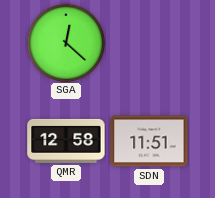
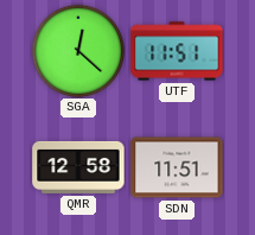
UTF: none -> 11:51
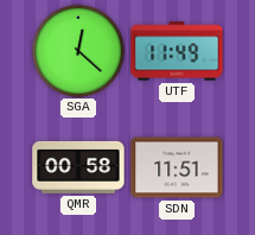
UTF: 11:51 -> 11:49
QMR: 12:58 -> 00:58
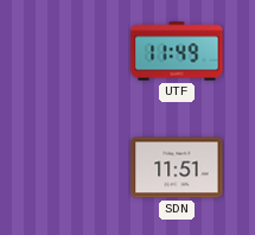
SGA: 12:22 -> none
QMR: 00:58 -> none
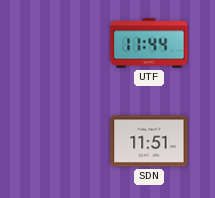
UTF: 11:49 -> 11:44
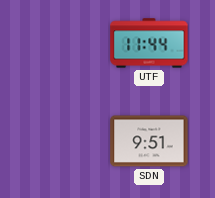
SDN: 11:51 -> 9:51
